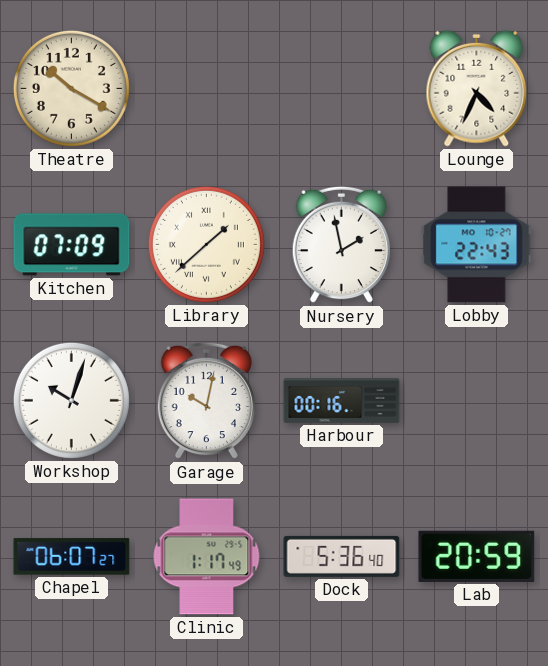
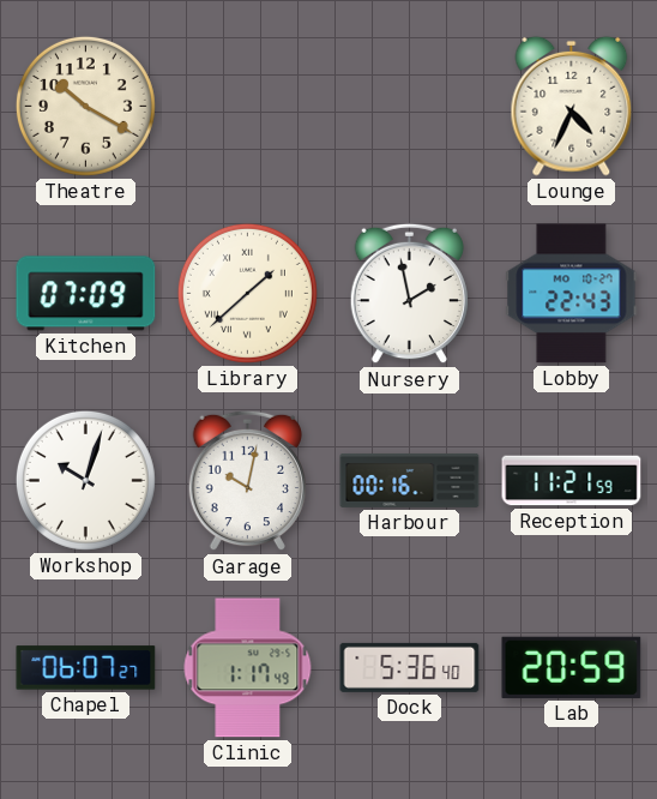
Reception: none -> 11:21
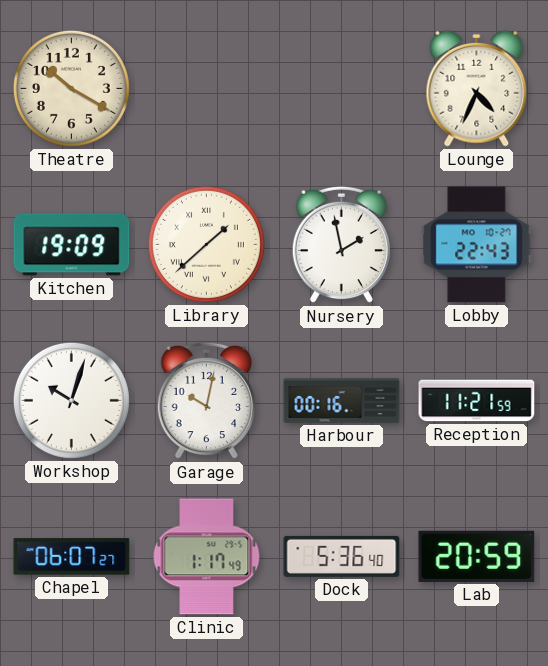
Kitchen: 07:09 -> 19:09
